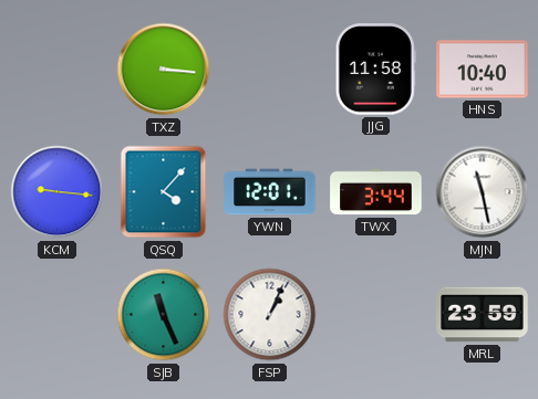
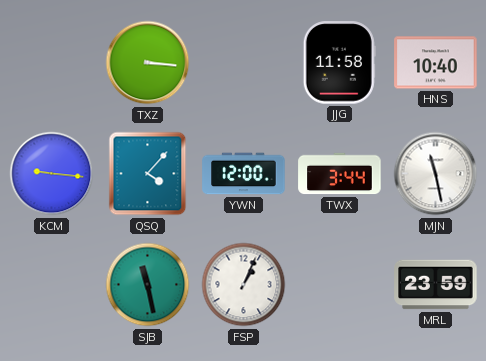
YWN: 12:01 -> 12:00
SJB: 11:26 -> 11:28
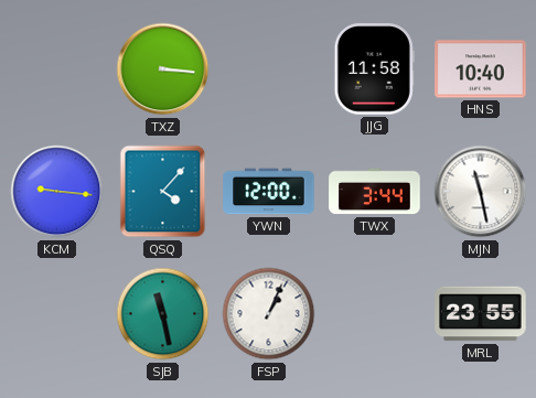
MRL: 23:59 -> 23:55
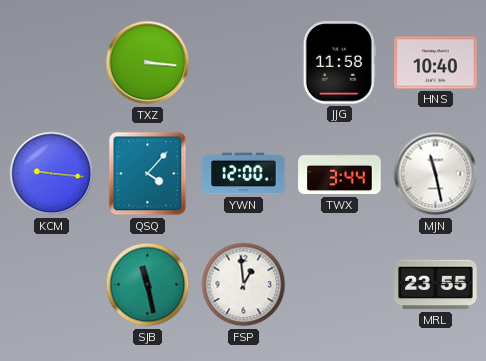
FSP: 1:04 -> 12:59
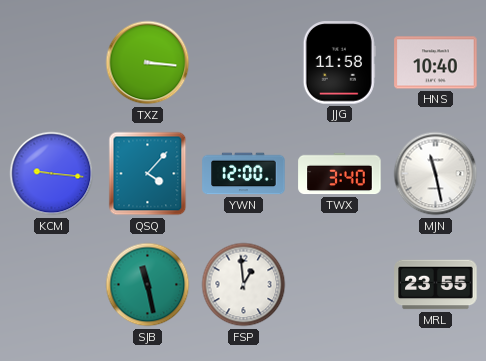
TWX: 3:44 -> 3:40
